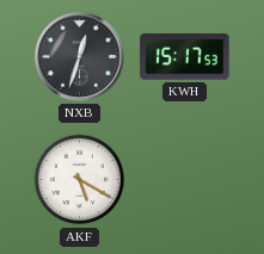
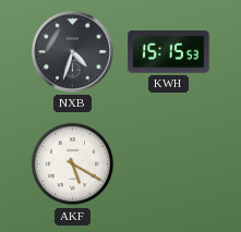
NXB: 12:33 -> 4:33
KWH: 15:17 -> 15:15
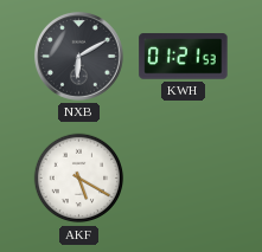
NXB: 4:33 -> 6:10
KWH: 15:15 -> 01:21
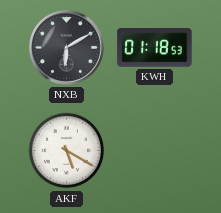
KWH: 01:21 -> 01:18
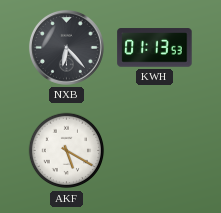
NXB: 6:10 -> 6:23
KWH: 01:18 -> 01:13
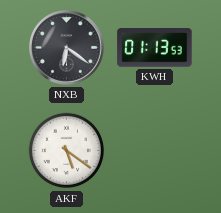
NXB: 6:23 -> 6:21
AKF: 5:20 -> 5:21
